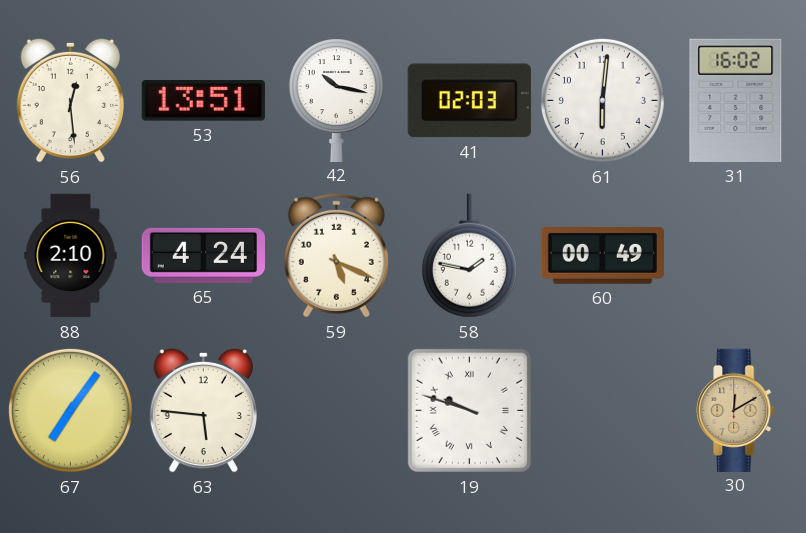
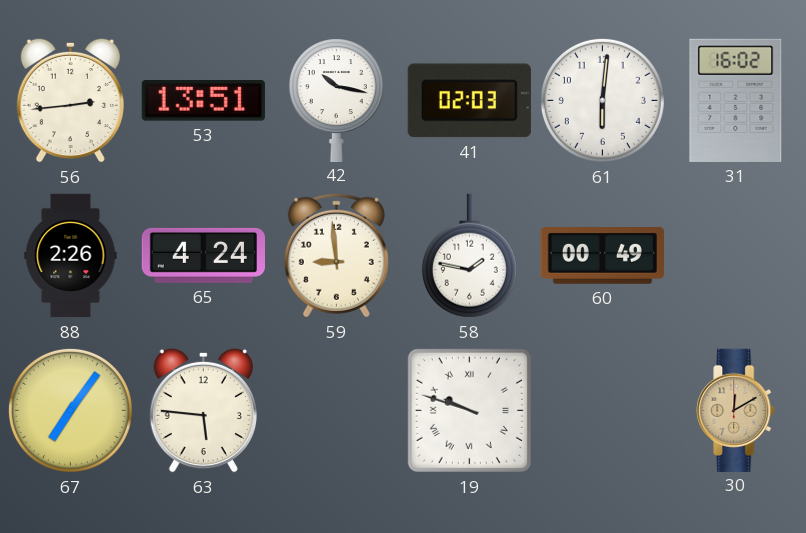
56: 12:29 -> 2:44
88: 2:10 -> 2:26
59: 5:19 -> 8:59
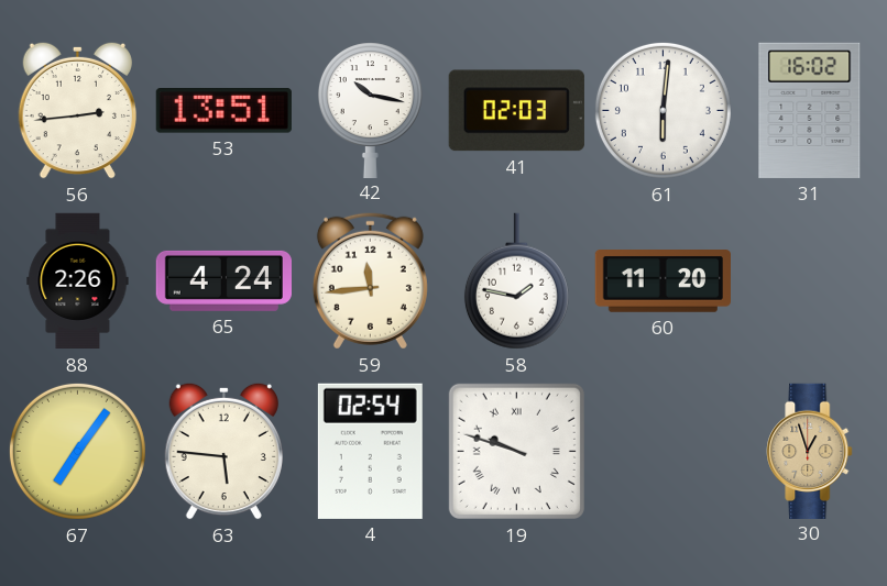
59: 8:59 -> 11:44
60: 00:49 -> 11:20
4: none -> 02:54
30: 12:10 -> 12:57
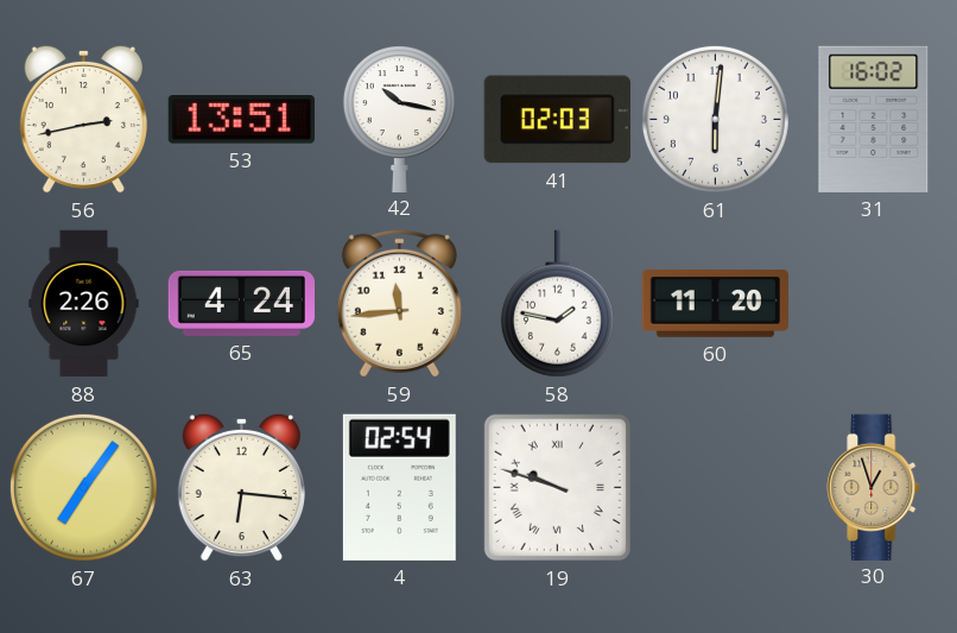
56: 2:44 -> 2:43
63: 5:46 -> 6:16
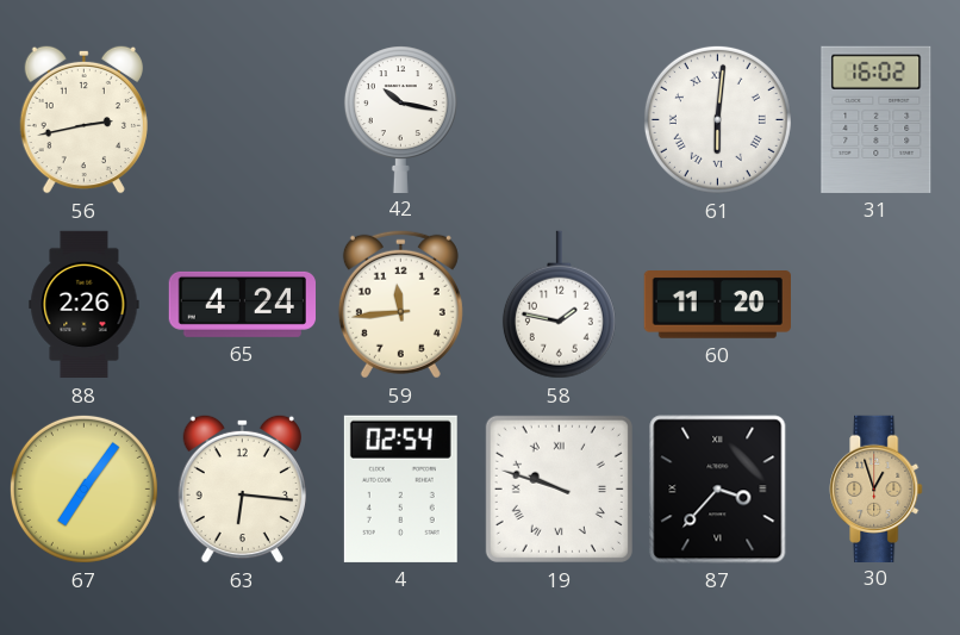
53: 13:51 -> none
41: 02:03 -> none
61 numerals: Arabic -> Roman
87: none -> 3:37
